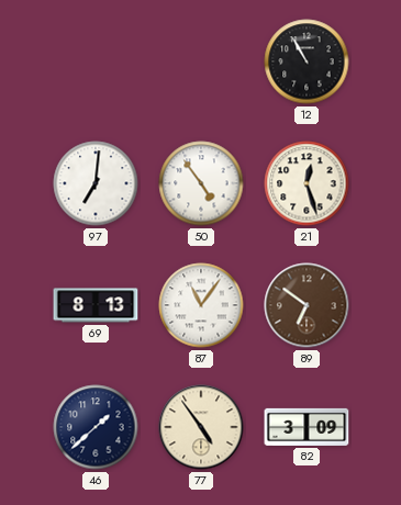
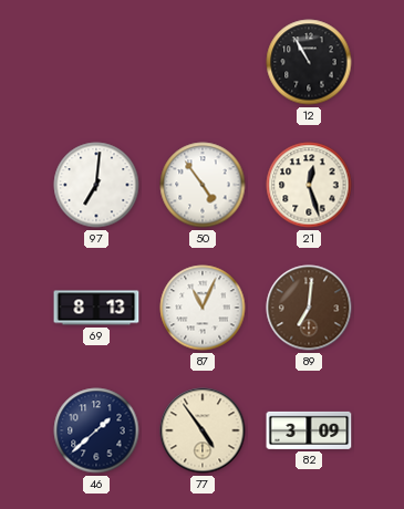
87: 11:06 -> 11:04
89: 6:51 -> 7:01
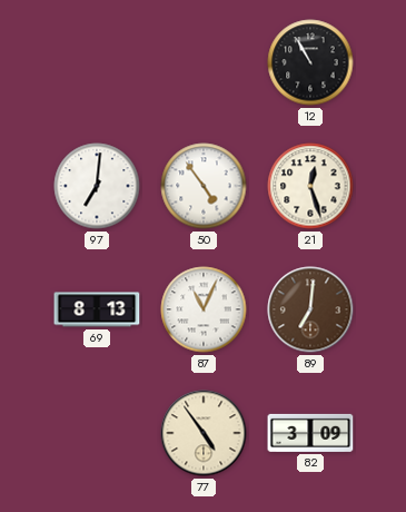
46: 1:38 -> none
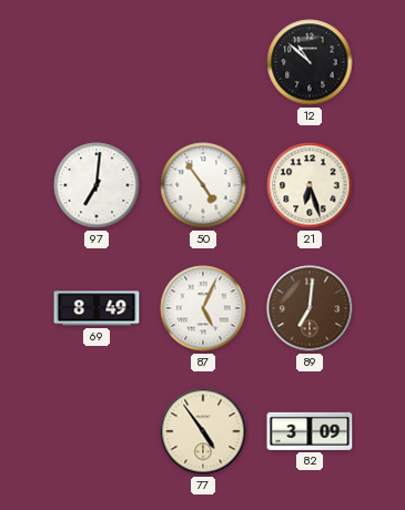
12: 10:55 -> 10:52
21: 12:27 -> 6:27
69: 8:13 -> 8:49
87: 11:04 -> 5:04
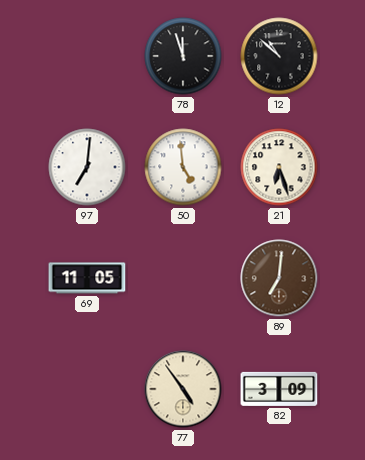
78: none -> 11:57
50: 4:54 -> 4:59
69: 8:49 -> 11:05
87: 5:04 -> none
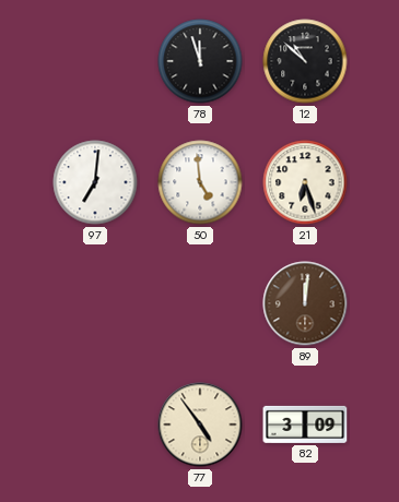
69: 11:05 -> none
89: 7:01 -> 12:01
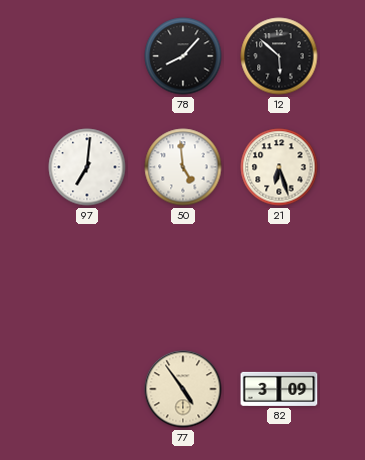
78: 11:57 -> 8:07
12: 10:52 -> 5:52
89: 12:01 -> none
